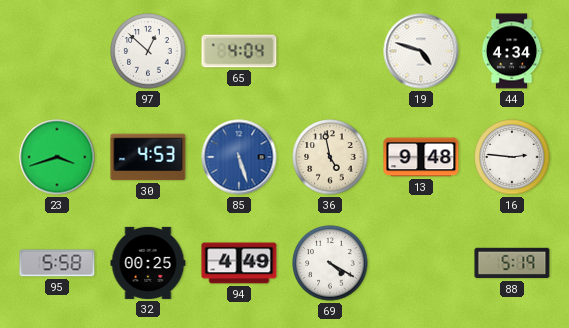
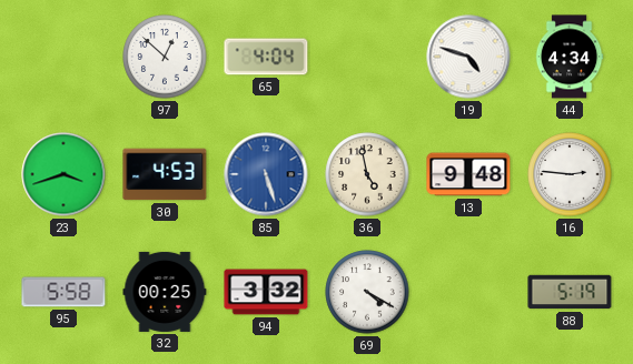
94: 4:49 -> 3:32
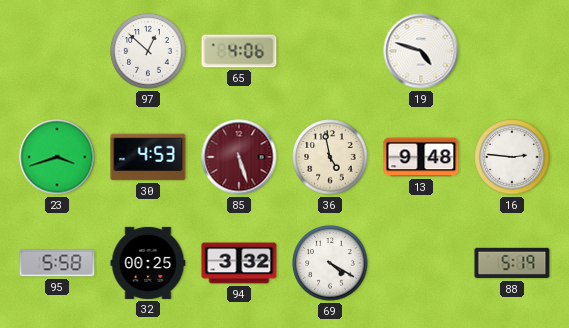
65: 4:04 -> 4:06
44: 4:34 -> none
85 dial: blue -> burgundy
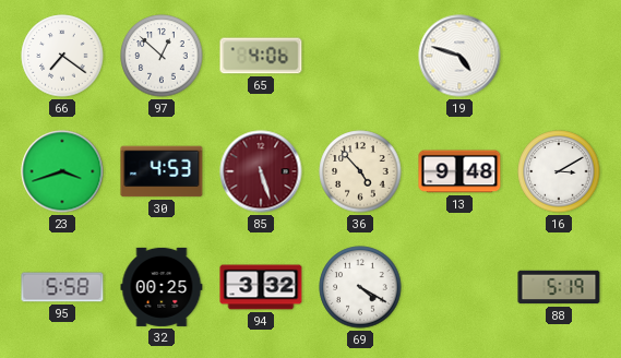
66: none -> 7:21
36: 4:58 -> 4:53
16: 2:46 -> 3:10
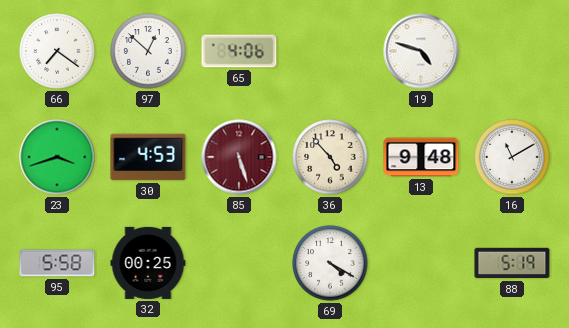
16: 3:10 -> 11:10
94: 3:32 -> none
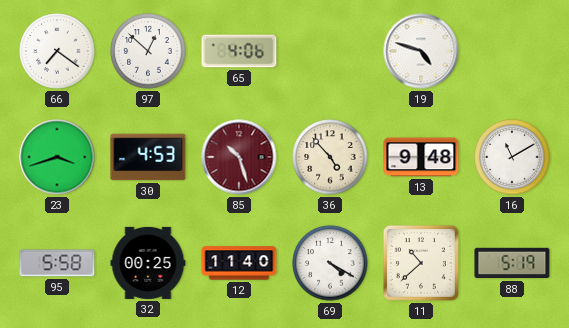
85: 5:27 -> 10:27
12: none -> 11:40
11: none -> 10:38
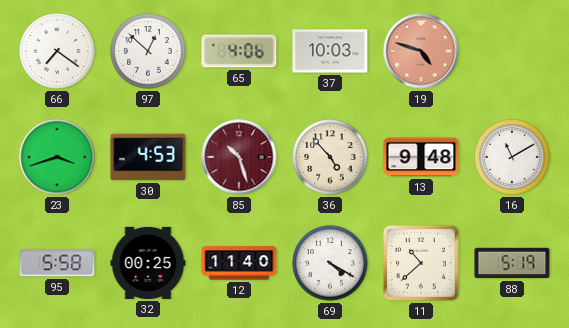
37: none -> 10:03
19 dial: white -> salmon
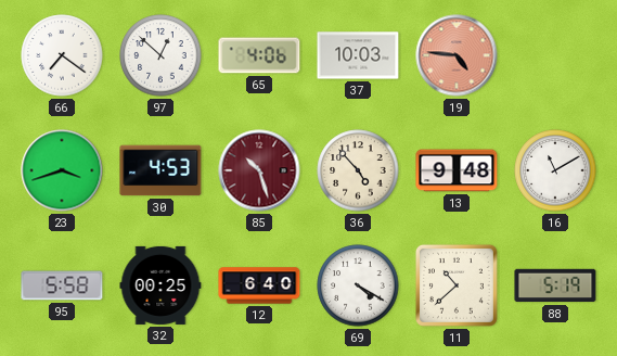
19: 4:48 -> 4:46
12: 11:40 -> 6:40
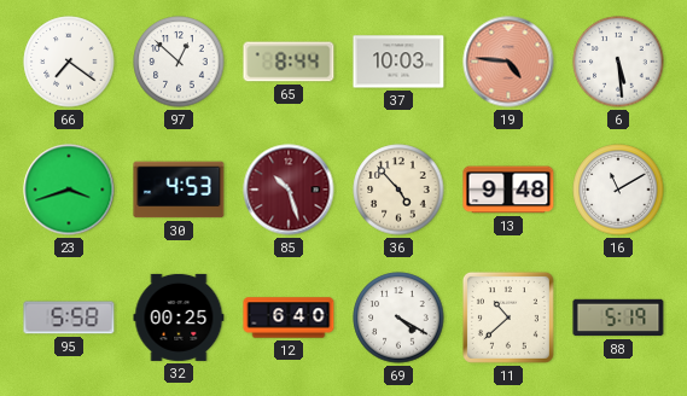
65: 4:06 -> 8:44
6: none -> 5:29
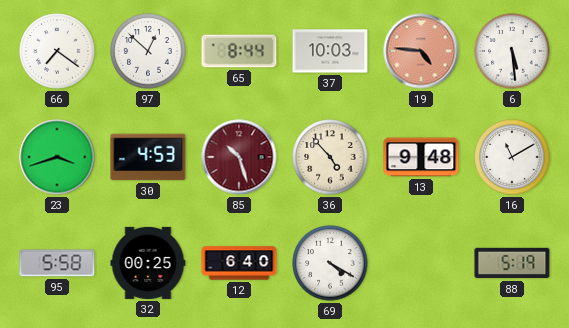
11: 10:38 -> none
